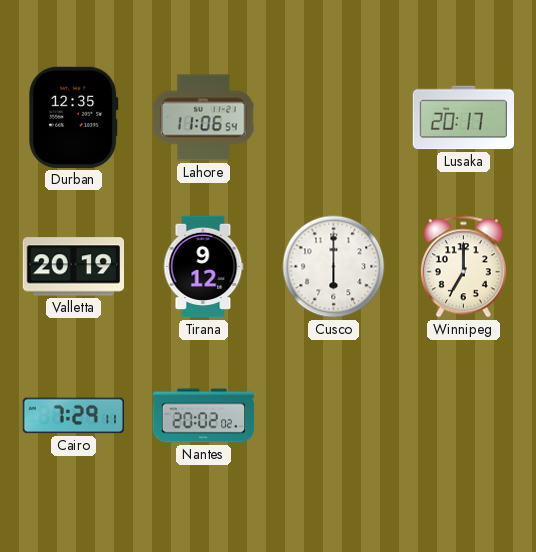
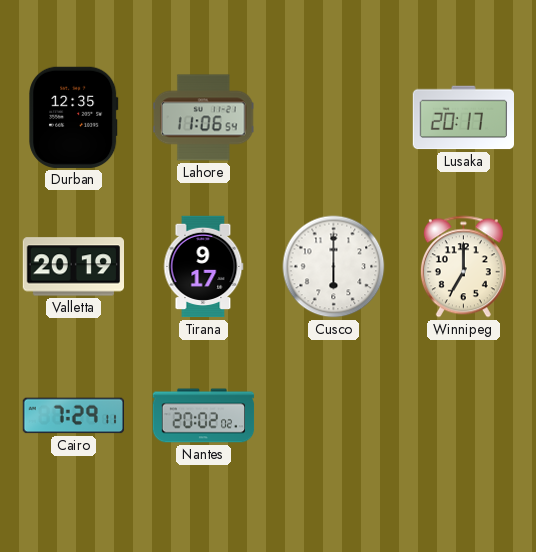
Tirana: 9:12 -> 9:17
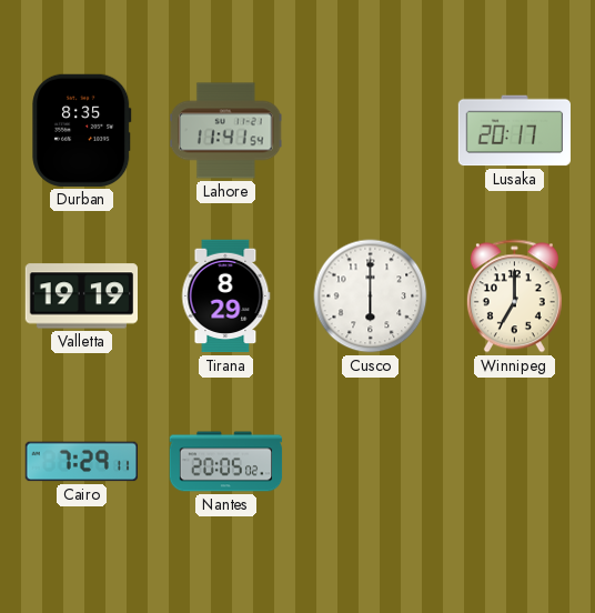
Durban: 12:35 -> 8:35
Lahore: 11:06 -> 11:41
Valletta: 20:19 -> 19:19
Tirana: 9:17 -> 8:29
Nantes: 20:02 -> 20:05
